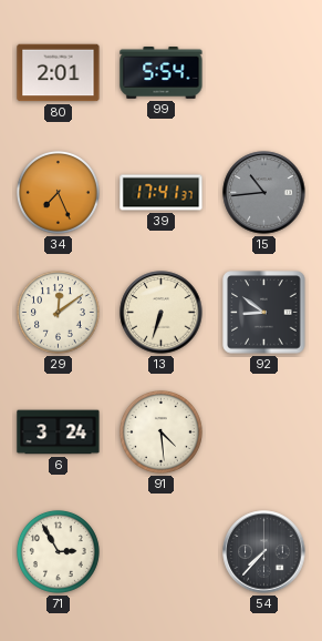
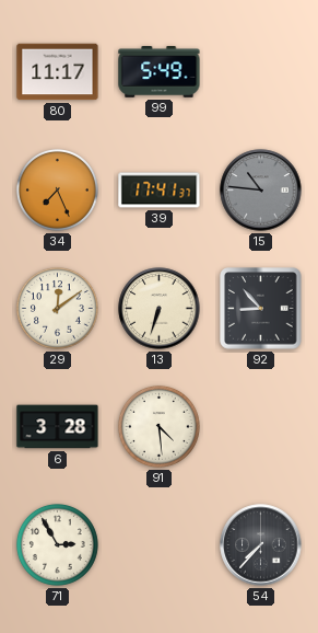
80: 2:01 -> 11:17
99: 5:54 -> 5:49
15: 10:44 -> 10:46
92: 8:51 -> 8:53
6: 3:24 -> 3:28
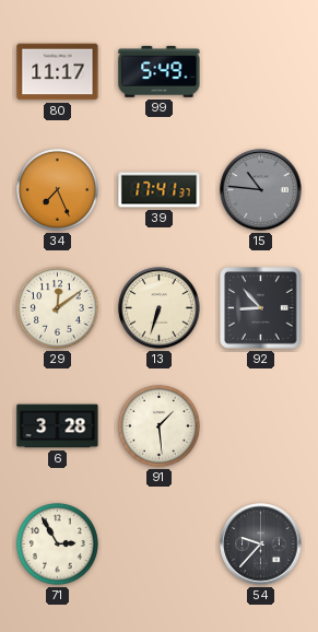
91: 4:29 -> 1:29
54: 7:37 -> 9:37
